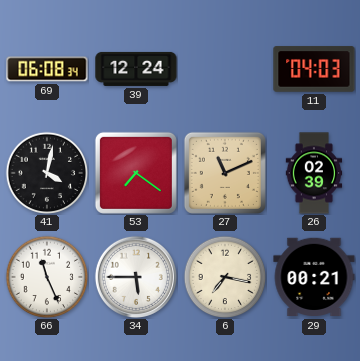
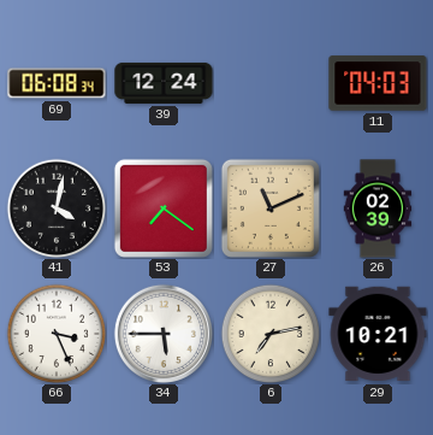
66: 11:26 -> 3:26
6: 7:17 -> 7:13
29: 00:21 -> 10:21
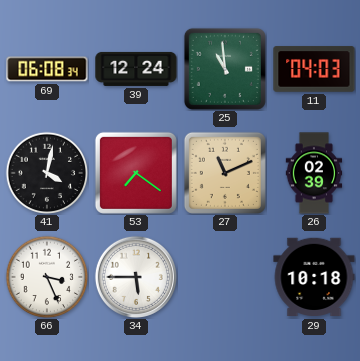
25: none -> 10:59
6: 7:13 -> none
29: 10:21 -> 10:18
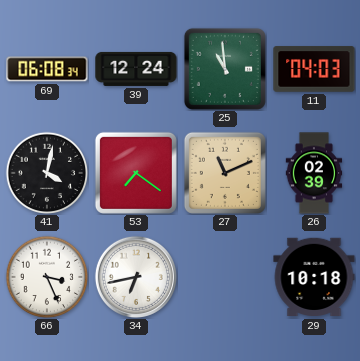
34: 5:45 -> 6:43
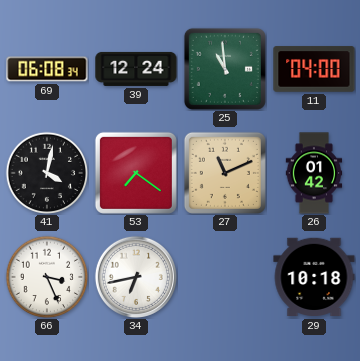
11: 04:03 -> 04:00
26: 02:39 -> 01:42
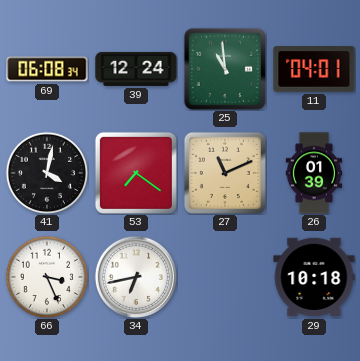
11: 04:00 -> 04:01
26: 01:42 -> 01:39
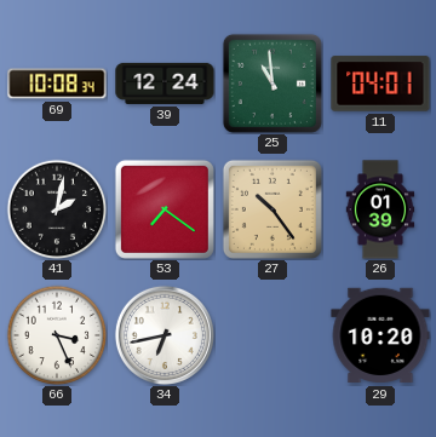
69: 06:08 -> 10:08
41: 4:02 -> 2:02
27: 11:11 -> 10:24
29: 10:18 -> 10:20
